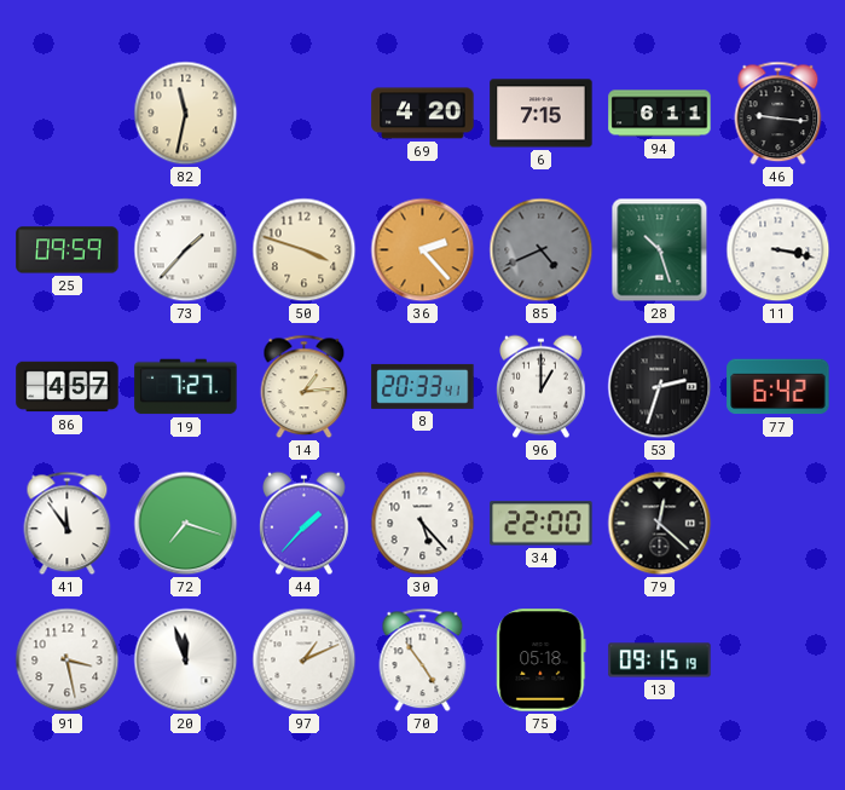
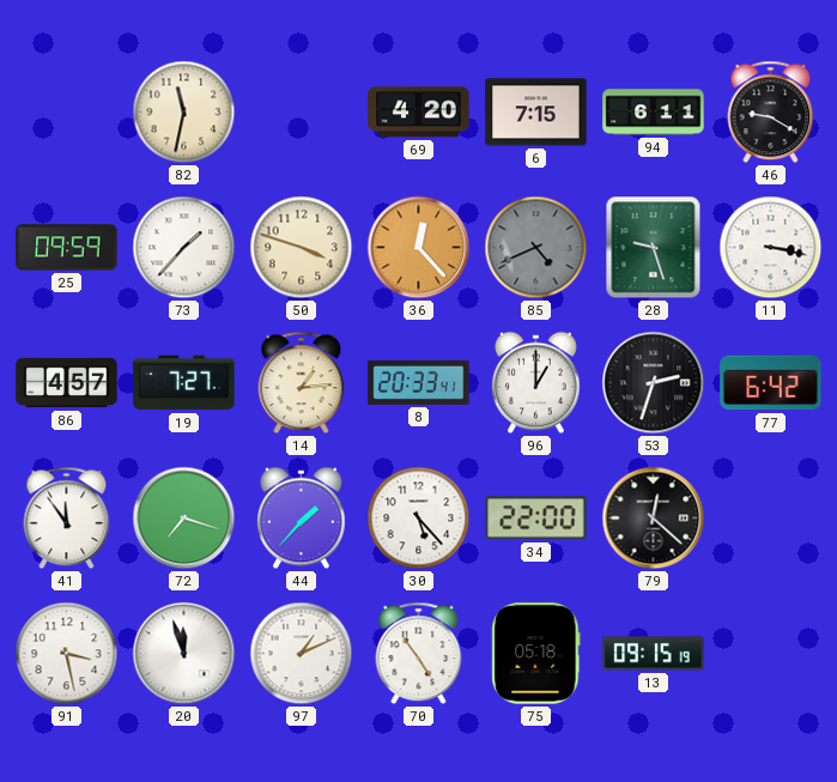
46: 9:16 -> 9:20
36: 2:23 -> 12:23
28: 10:27 -> 9:27
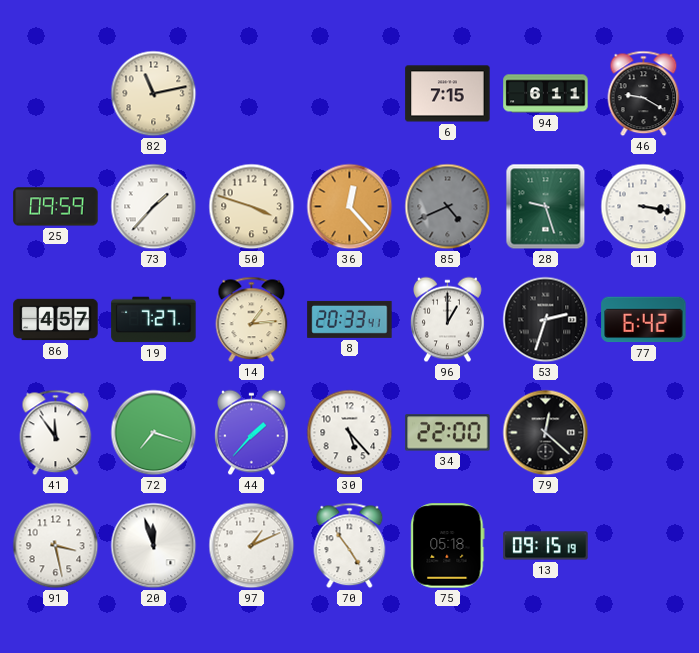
82: 11:32 -> 11:13
69: 4:20 -> none
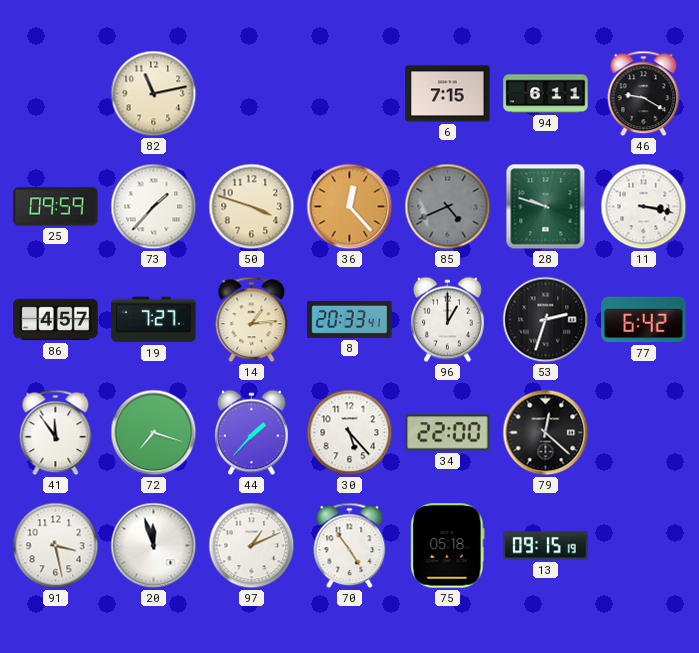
28: 9:27 -> 9:48
